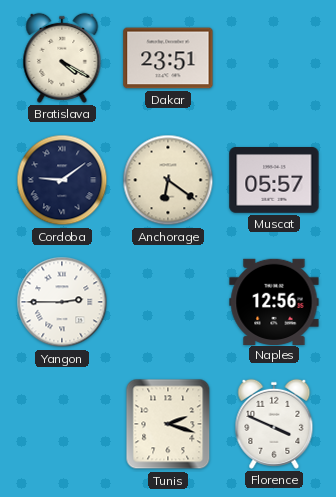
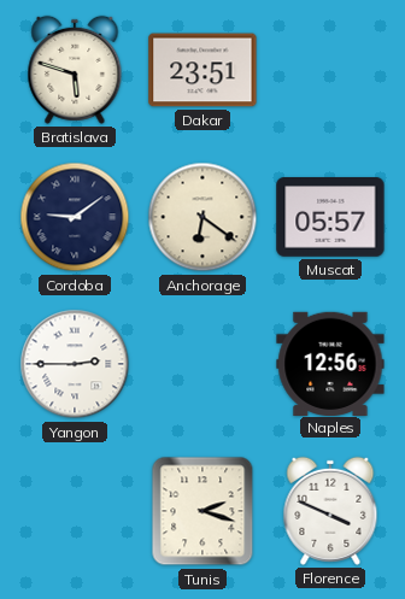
Bratislava: 4:20 -> 5:48
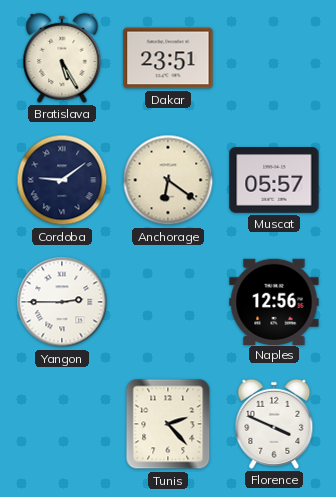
Bratislava: 5:48 -> 5:25
Tunis: 2:18 -> 2:23
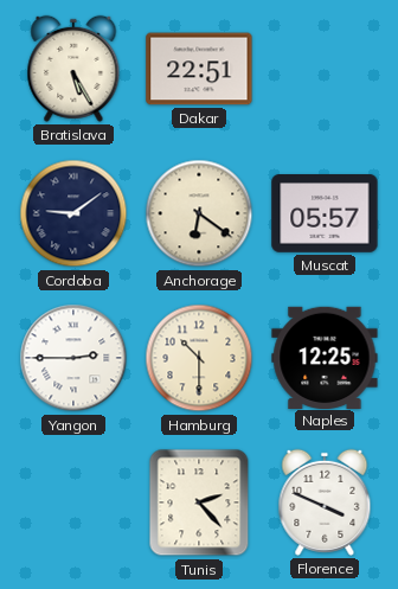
Dakar: 23:51 -> 22:51
Hamburg: none -> 10:30
Naples: 12:56 -> 12:25
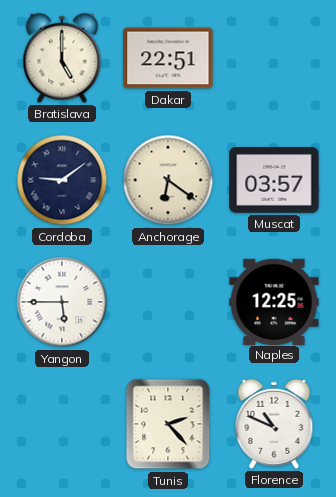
Bratislava: 5:25 -> 5:00
Muscat: 05:57 -> 03:57
Yangon: 2:45 -> 5:45
Hamburg: 10:30 -> none
Florence: 3:49 -> 10:49
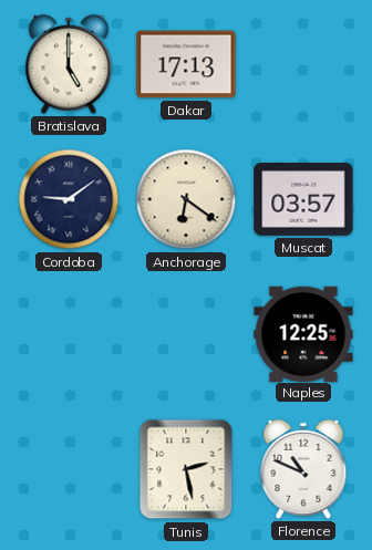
Dakar: 22:51 -> 17:13
Yangon: 5:45 -> none
Tunis: 2:23 -> 2:28
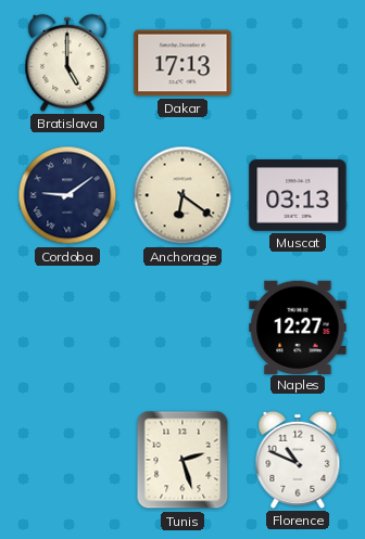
Muscat: 03:57 -> 03:13
Naples: 12:25 -> 12:27
Tunis: 2:28 -> 2:27
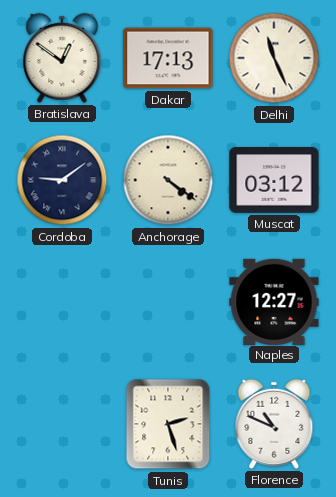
Bratislava: 5:00 -> 12:51
Delhi: none -> 11:26
Anchorage: 6:21 -> 4:21
Muscat: 03:13 -> 03:12
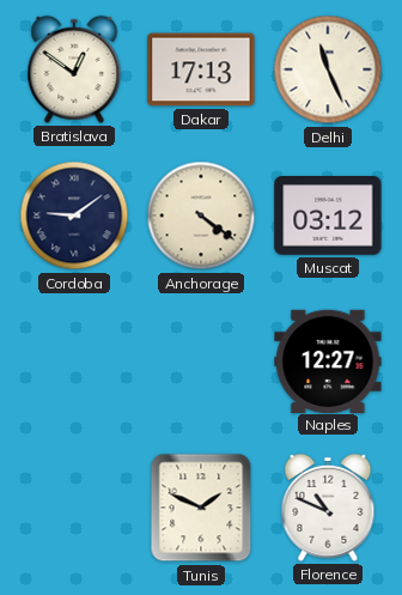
Tunis: 2:27 -> 1:49
